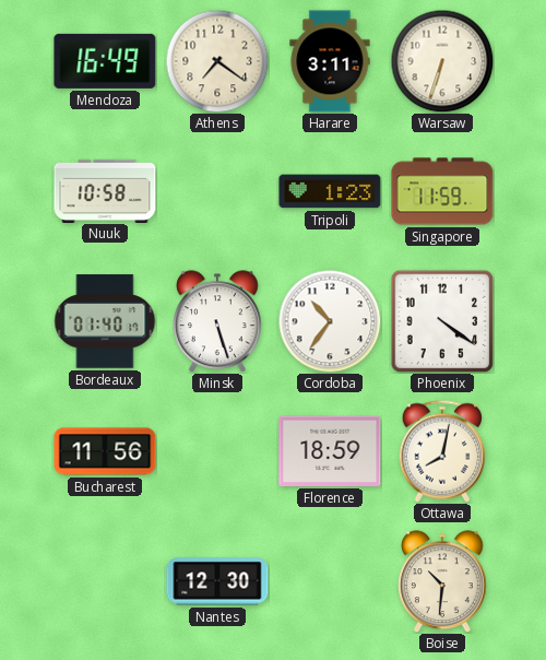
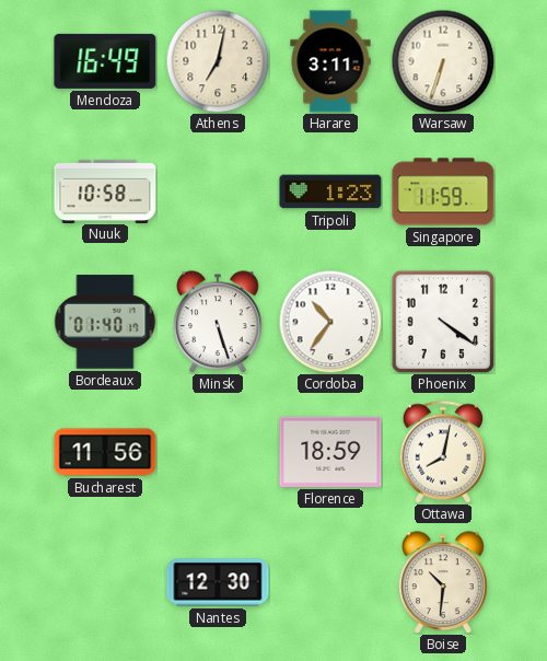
Athens: 7:21 -> 7:02
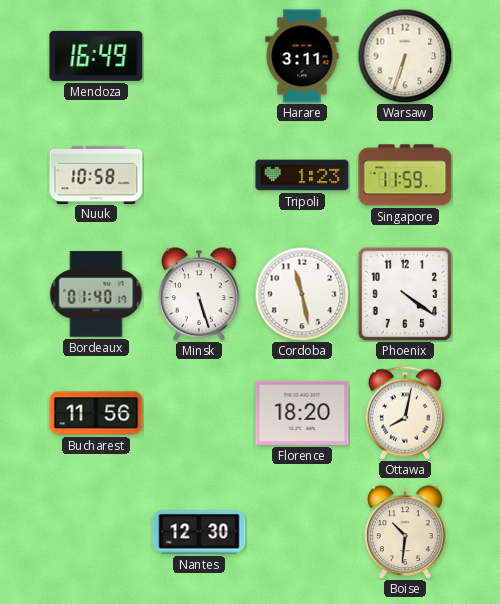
Athens: 7:02 -> none
Cordoba: 10:36 -> 11:28
Florence: 18:59 -> 18:20
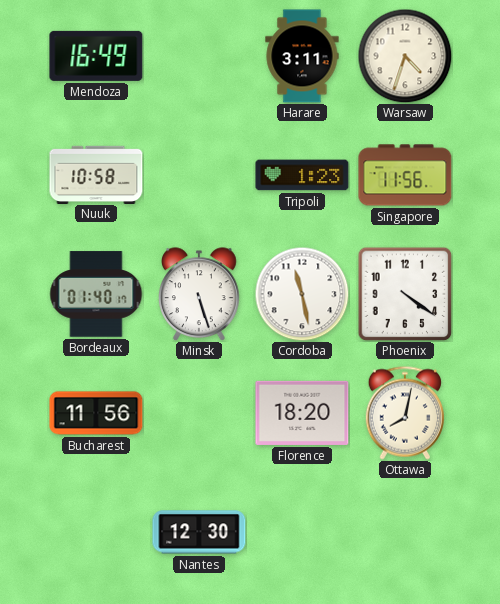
Warsaw: 6:33 -> 4:33
Singapore: 11:59 -> 11:56
Boise: 10:31 -> none
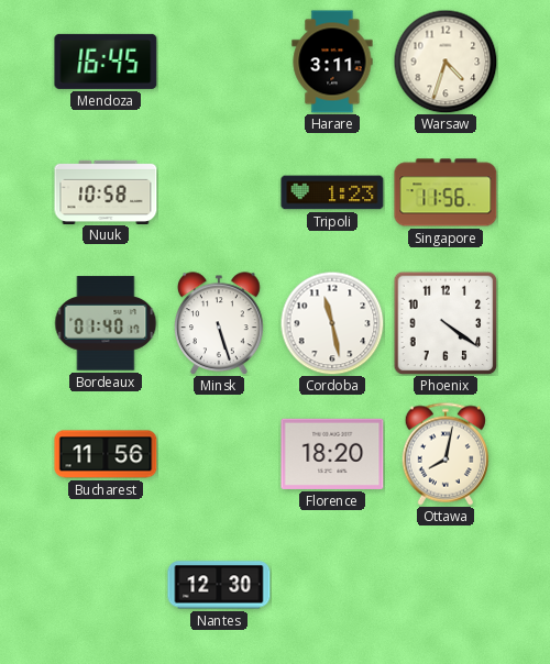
Mendoza: 16:49 -> 16:45
